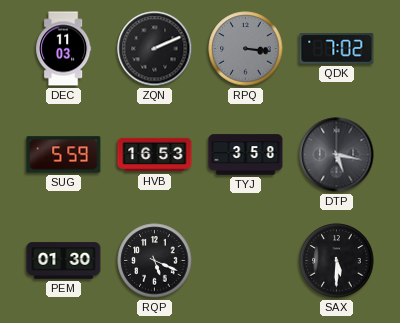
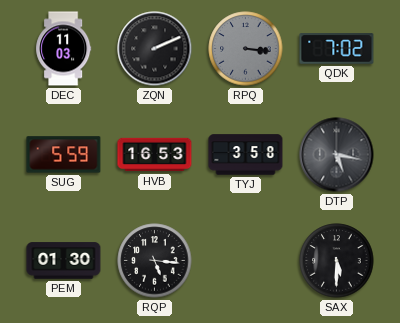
RQP: 5:19 -> 5:16
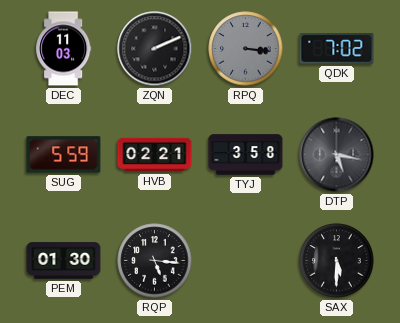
HVB: 16:53 -> 02:21
